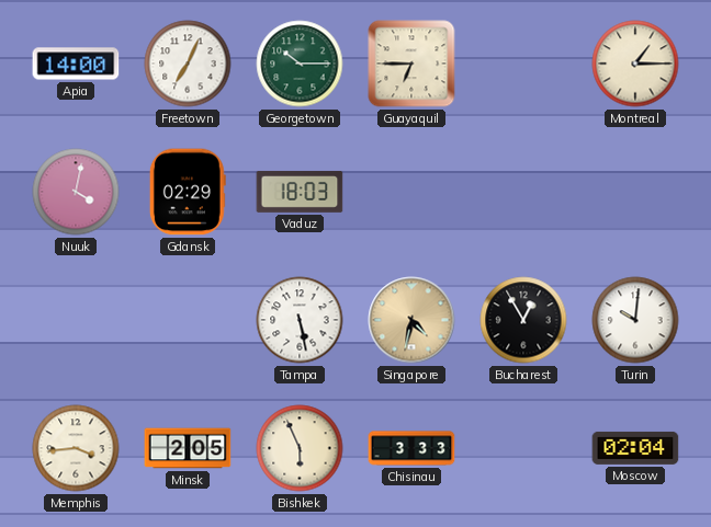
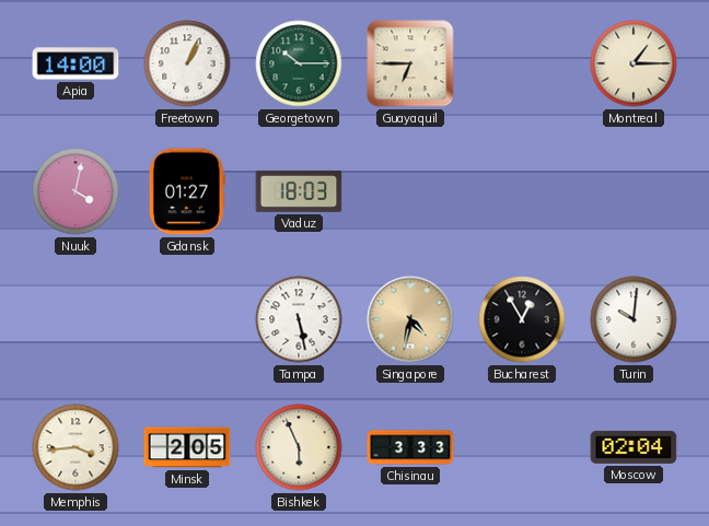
Freetown: 7:04 -> 1:04
Gdansk: 02:29 -> 01:27
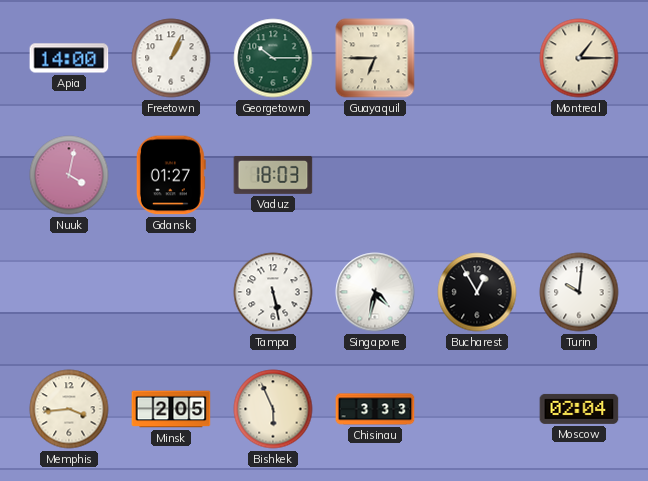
Singapore dial: champagne -> white
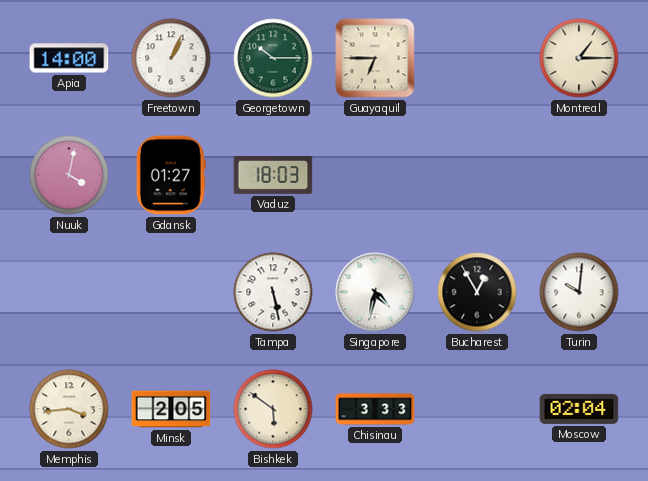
Bishkek: 5:56 -> 5:51
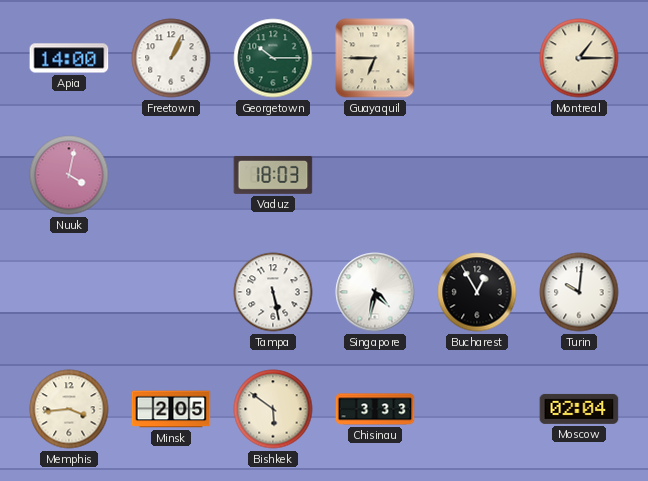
Gdansk: 01:27 -> none
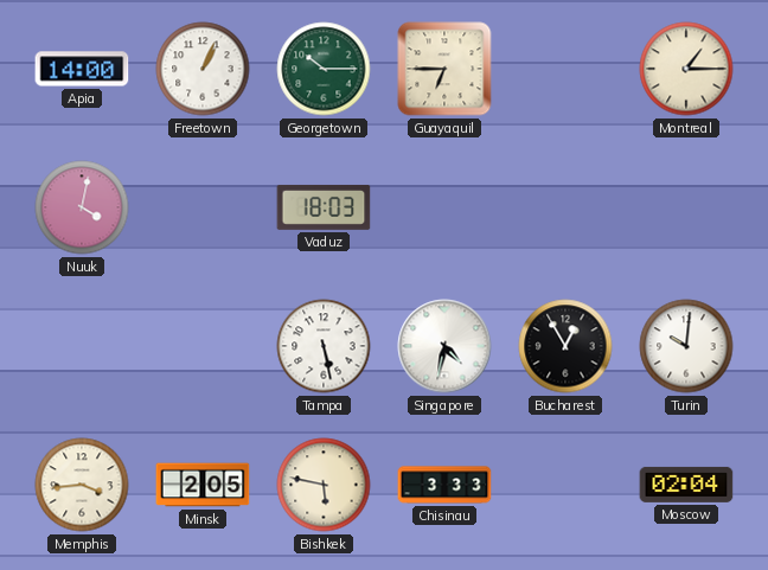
Bishkek: 5:51 -> 5:47
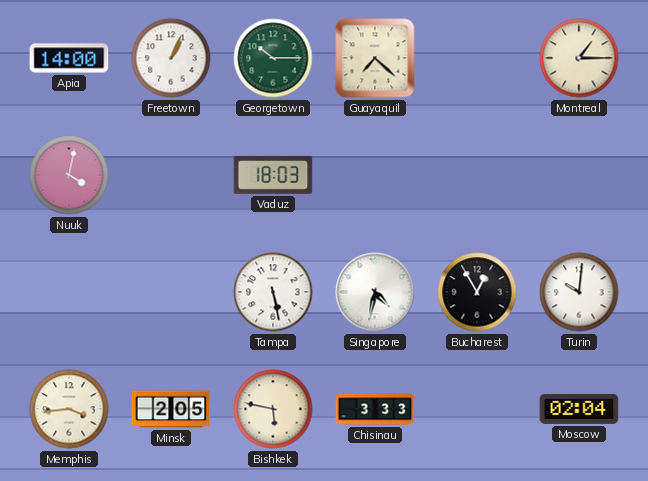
Guayaquil: 6:45 -> 7:22
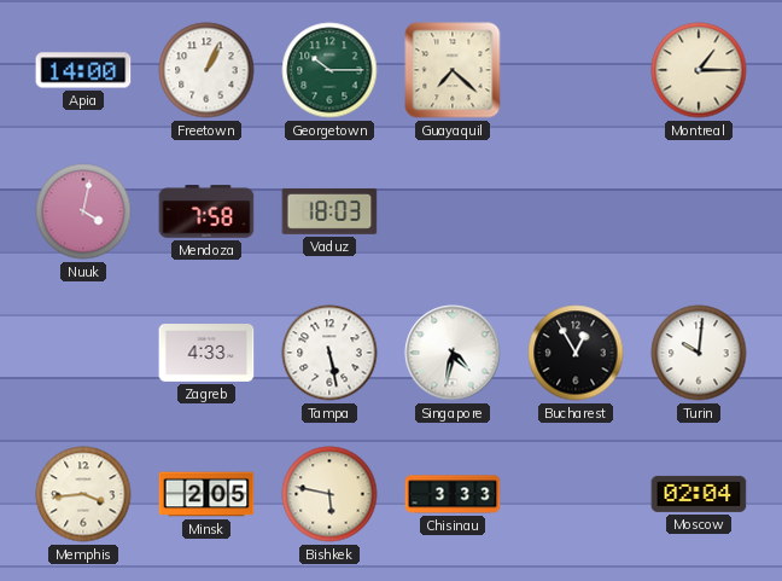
Mendoza: none -> 7:58
Zagreb: none -> 4:33
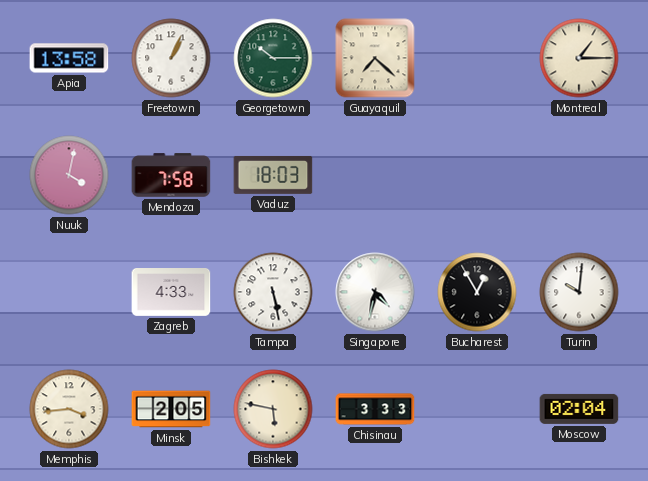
Apia: 14:00 -> 13:58
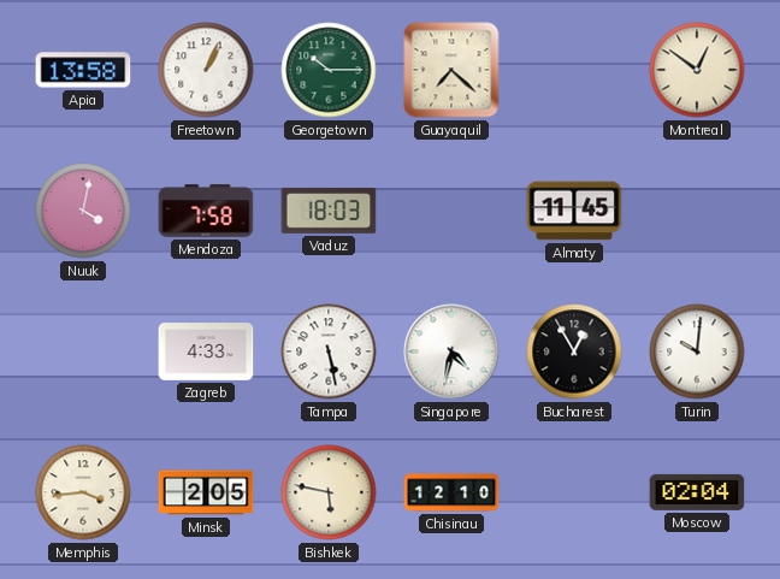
Montreal: 1:15 -> 12:51
Almaty: none -> 11:45
Chisinau: 3:33 -> 12:10
